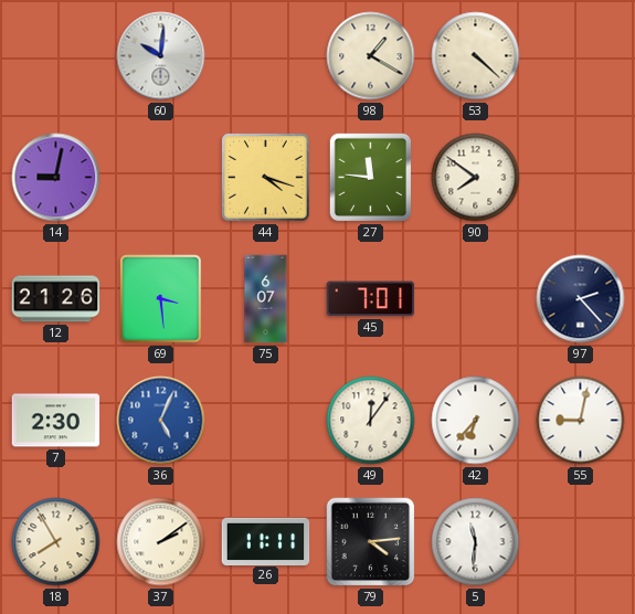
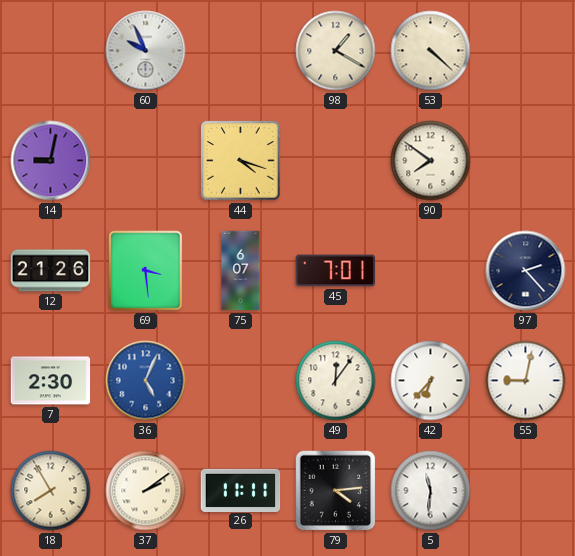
60: 10:01 -> 9:56
27: 11:46 -> none
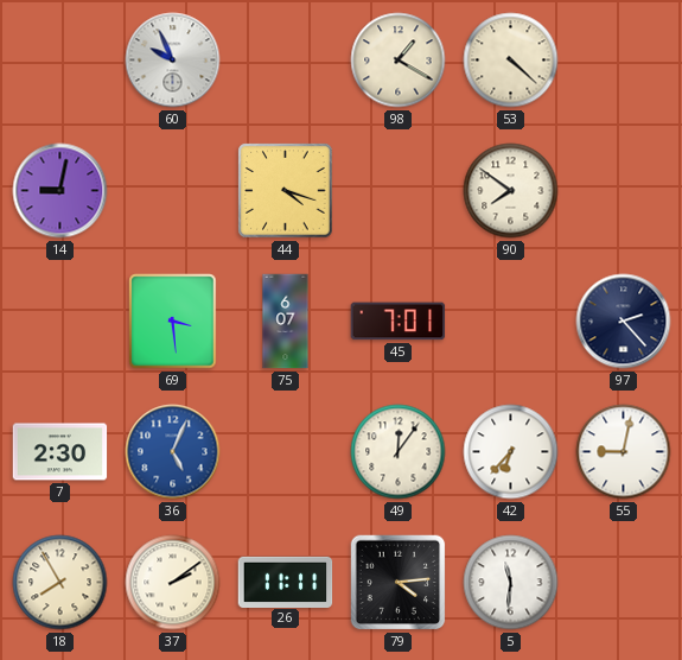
12: 21:26 -> none
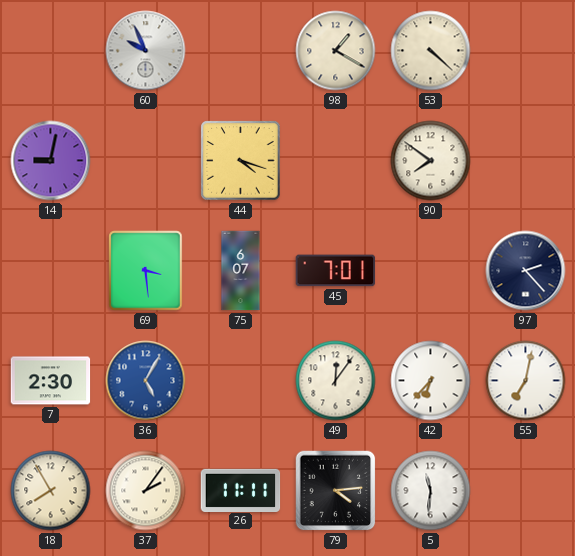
36: 5:04 -> 5:05
55: 9:02 -> 7:02
37: 2:09 -> 2:06
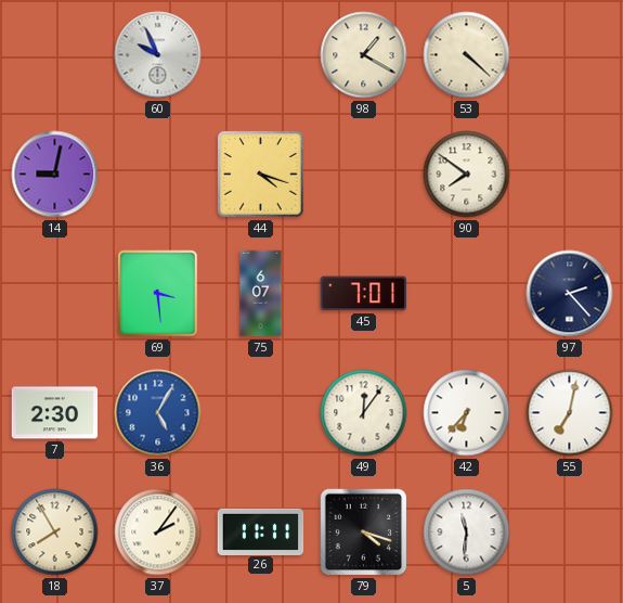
79: 4:14 -> 4:18
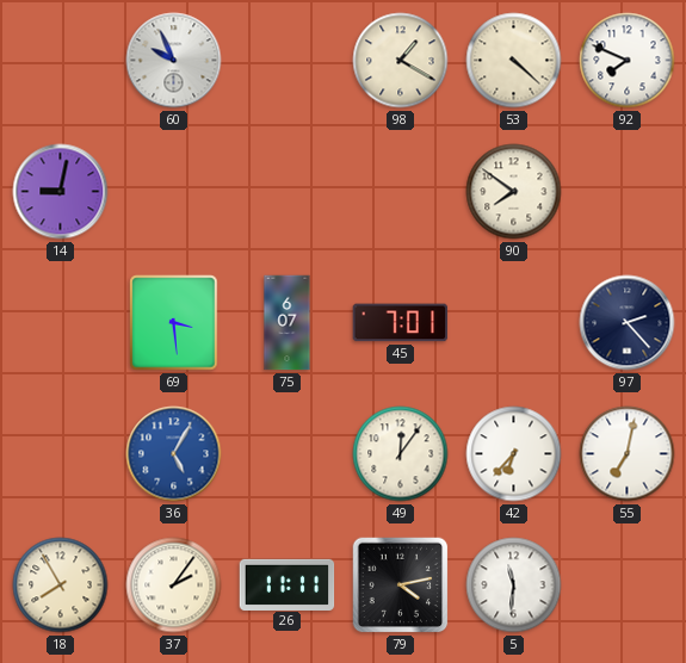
92: none -> 7:49
44: 4:18 -> none
7: 2:30 -> none
79: 4:18 -> 4:13
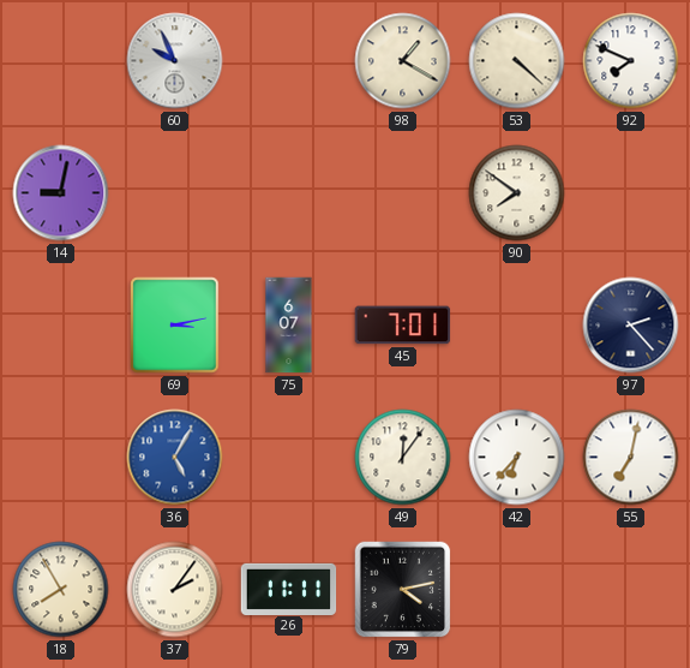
69: 3:29 -> 3:13
5: 11:31 -> none
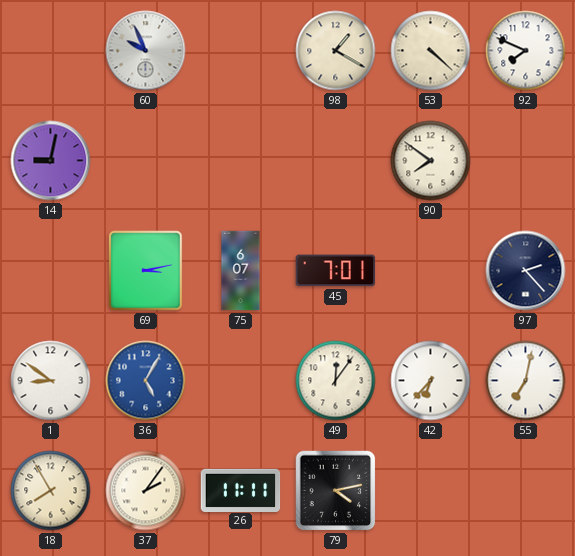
1: none -> 8:51
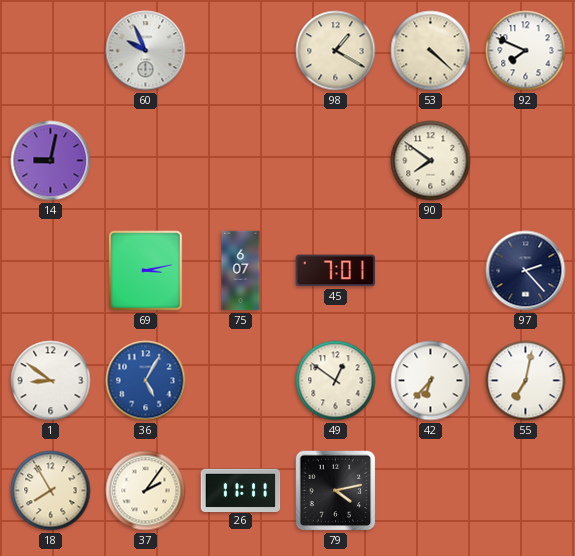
49: 12:06 -> 12:51
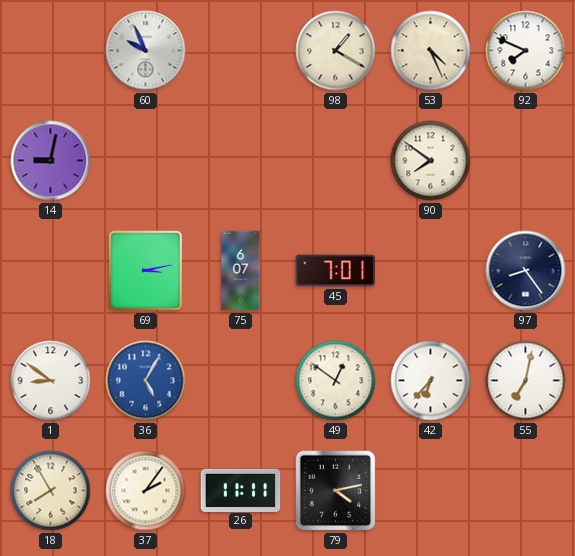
53: 4:22 -> 4:26
97: 2:23 -> 8:24
